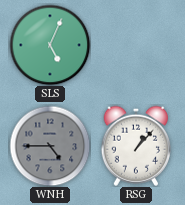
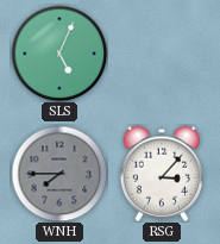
WNH: 4:45 -> 7:45
RSG: 1:07 -> 3:07
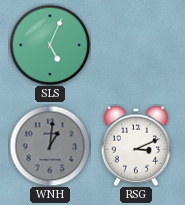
WNH: 7:45 -> 1:01
RSG: 3:07 -> 3:11
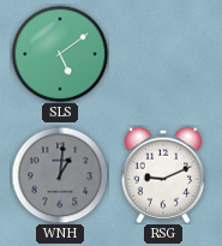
SLS: 5:04 -> 5:09
RSG: 3:11 -> 9:11
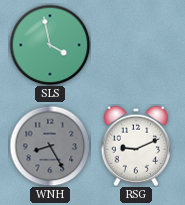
SLS: 5:09 -> 3:58
WNH: 1:01 -> 8:25
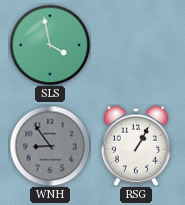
WNH: 8:25 -> 8:54
RSG: 9:11 -> 1:05
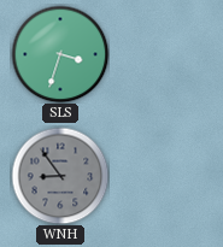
SLS: 3:58 -> 3:33
RSG: 1:05 -> none
